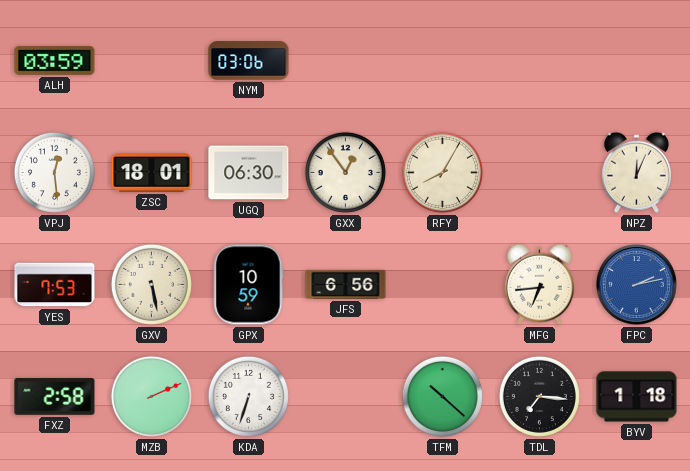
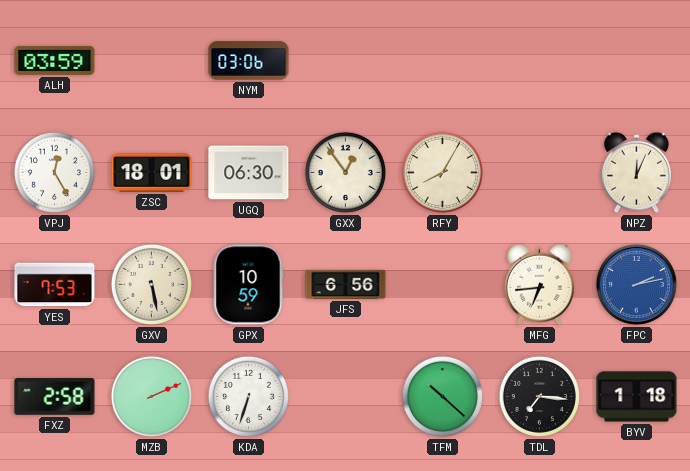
VPJ: 12:29 -> 12:25
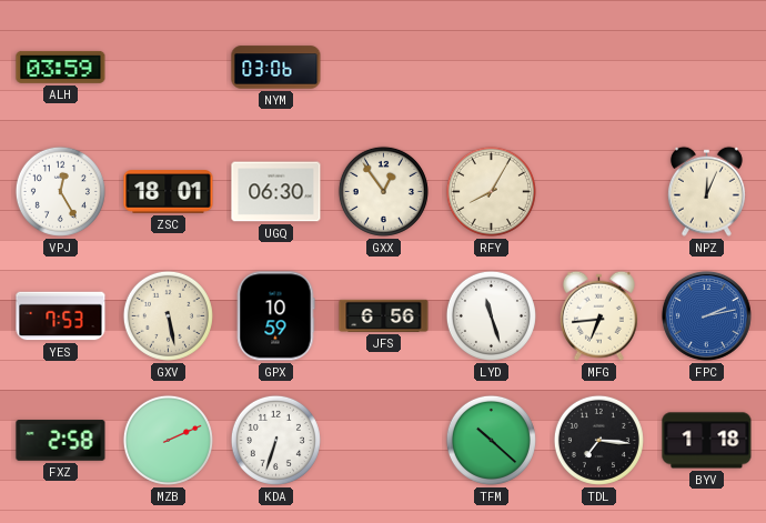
LYD: none -> 11:27
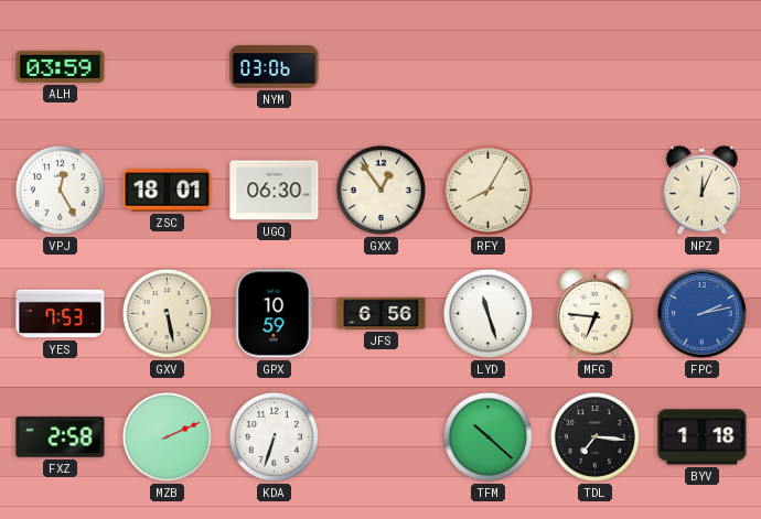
MFG: 6:44 -> 6:46
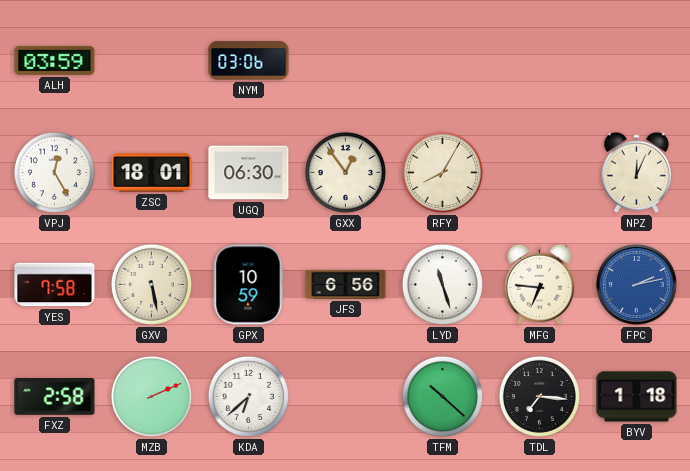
YES: 7:53 -> 7:58
KDA: 6:33 -> 6:38
